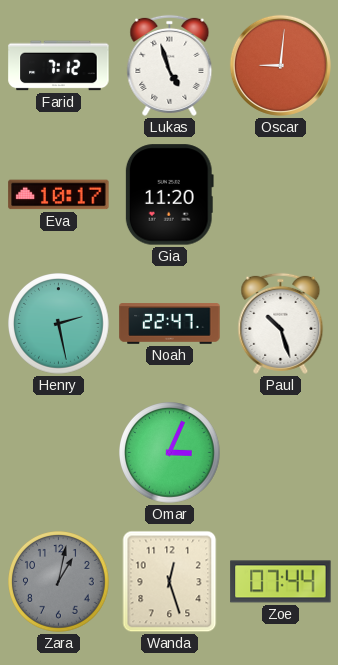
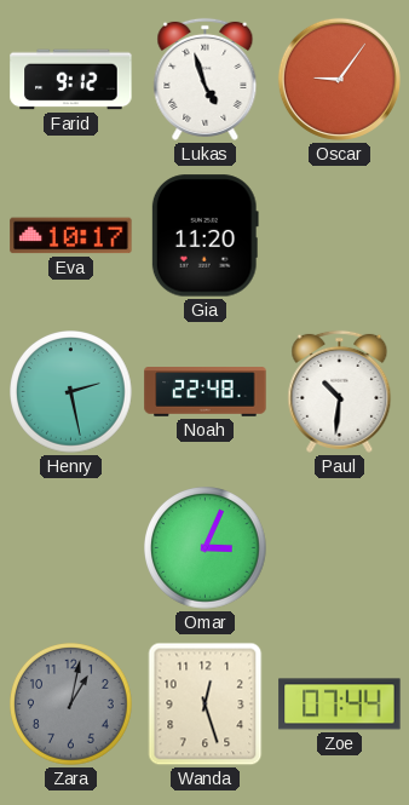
Farid: 7:12 -> 9:12
Oscar: 9:01 -> 9:06
Noah: 22:47 -> 22:48
Paul: 10:27 -> 10:31
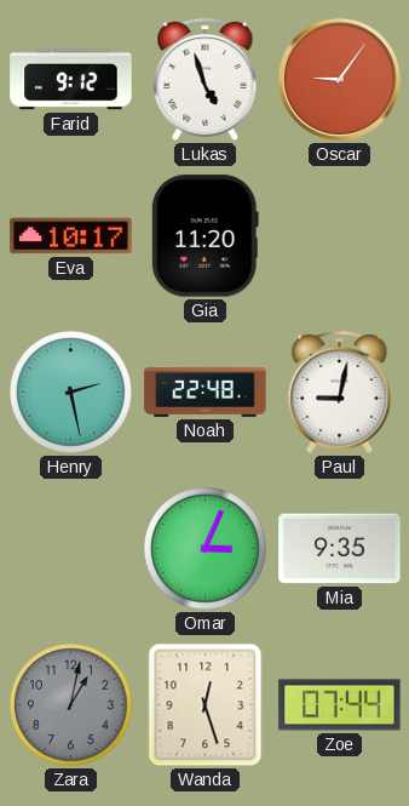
Paul: 10:31 -> 9:02
Mia: none -> 9:35
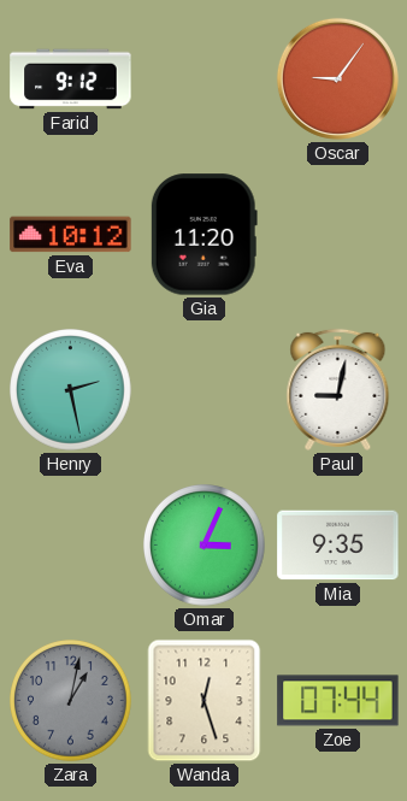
Lukas: 4:57 -> none
Eva: 10:17 -> 10:12
Noah: 22:48 -> none
